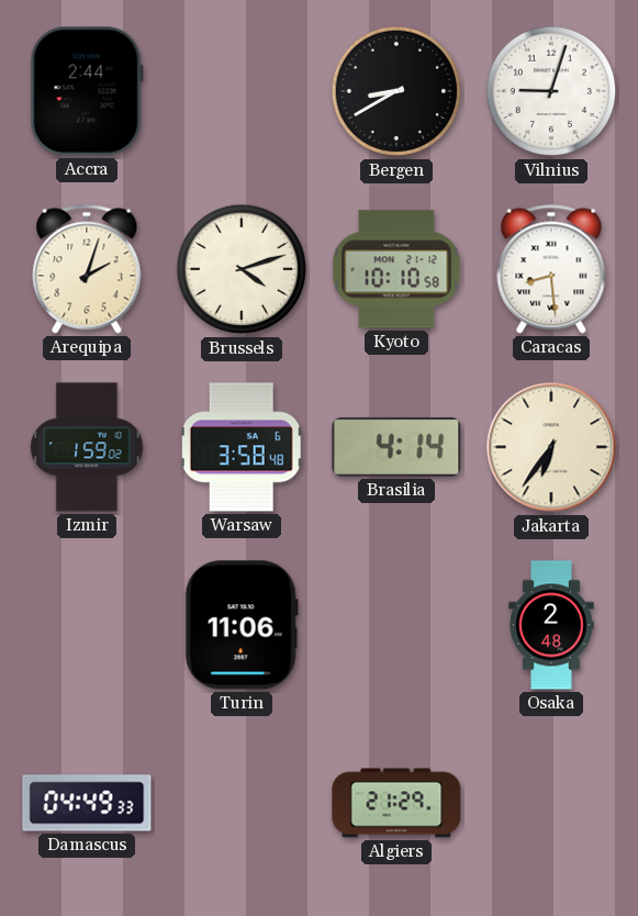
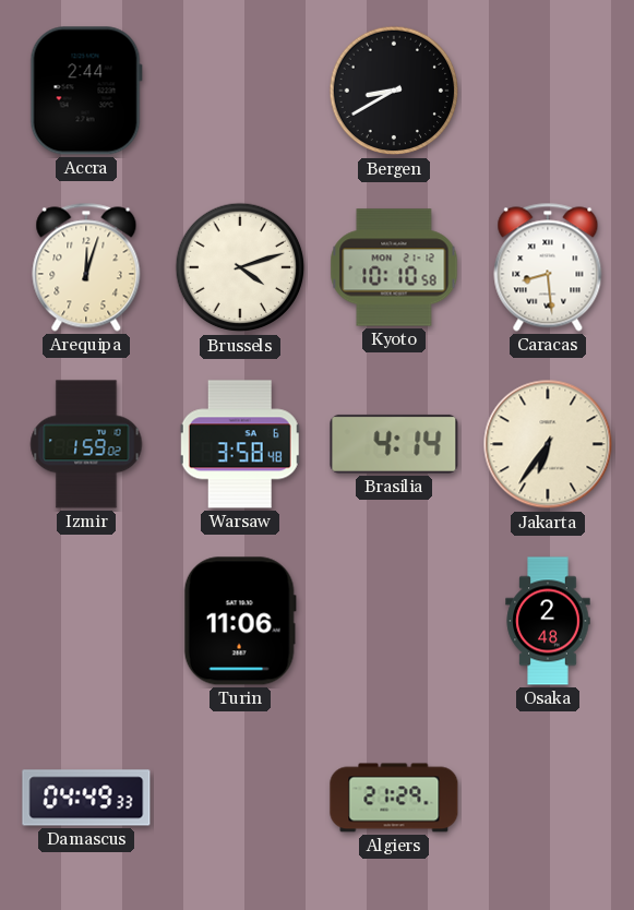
Vilnius: 9:03 -> none
Arequipa: 2:03 -> 12:03
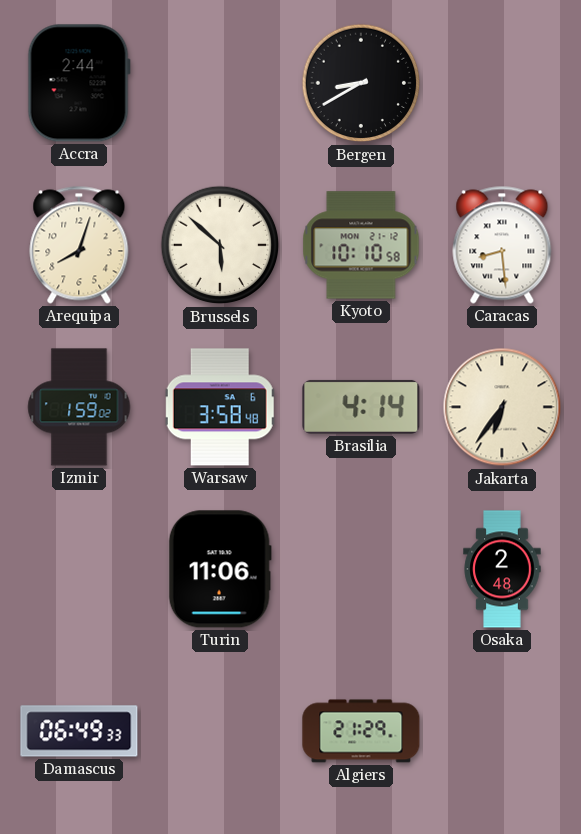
Arequipa: 12:03 -> 8:03
Brussels: 4:12 -> 5:52
Damascus: 04:49 -> 06:49
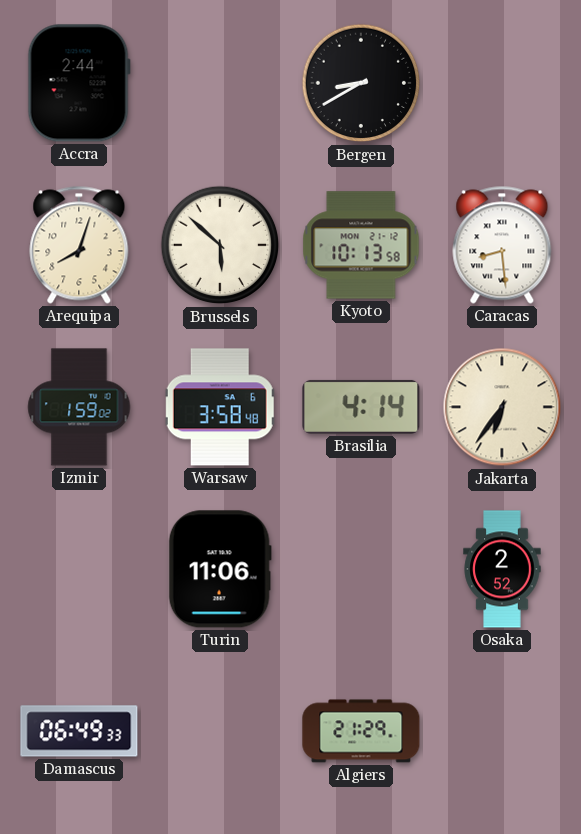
Kyoto: 10:10 -> 10:13
Osaka: 2:48 -> 2:52
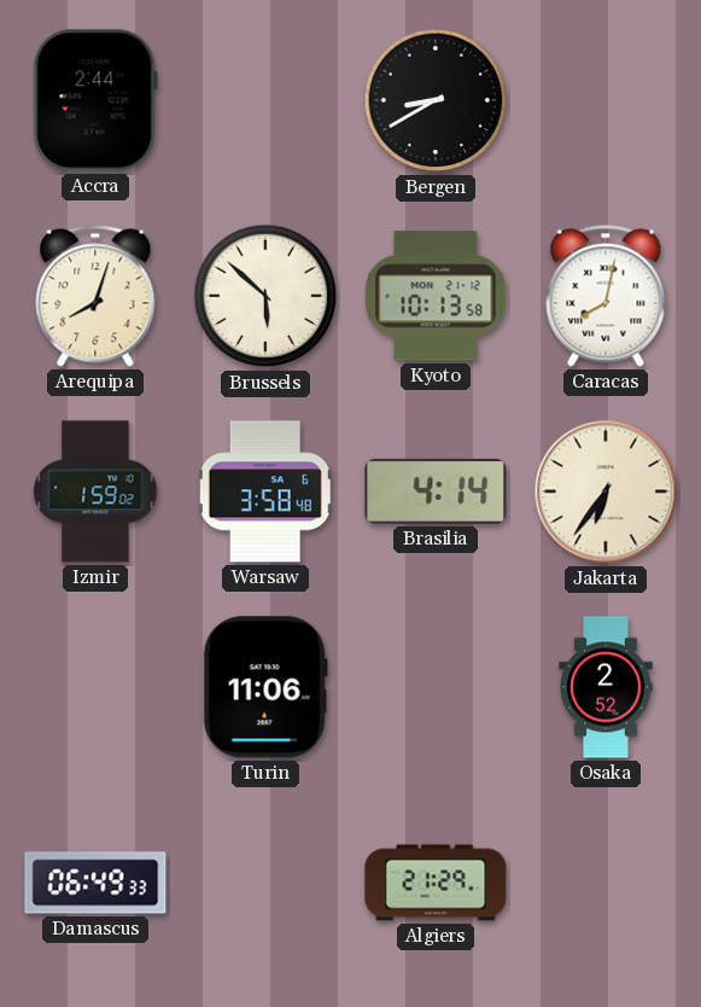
Caracas: 8:29 -> 8:02
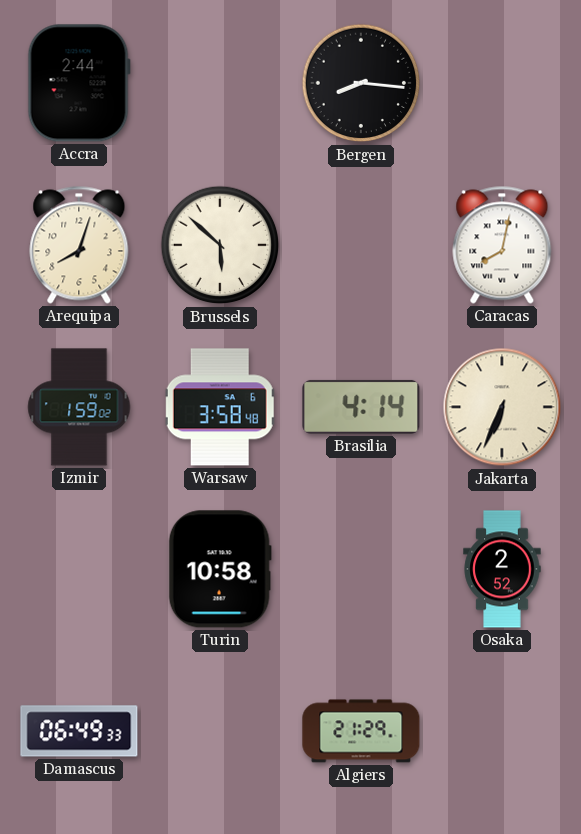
Bergen: 8:40 -> 8:16
Kyoto: 10:13 -> none
Jakarta: 6:36 -> 6:34
Turin: 11:06 -> 10:58
